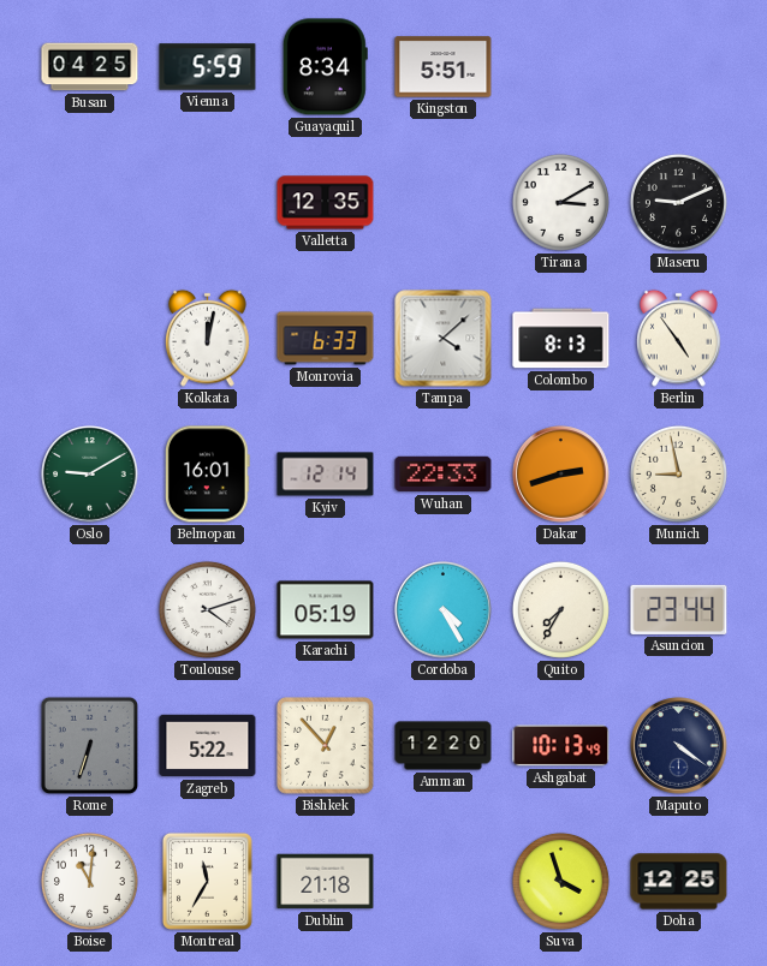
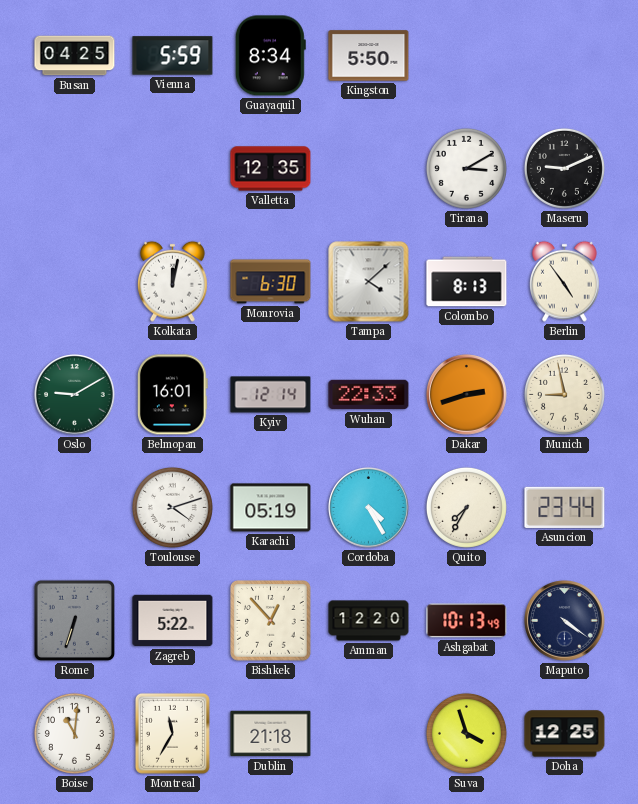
Kingston: 5:51 -> 5:50
Monrovia: 6:33 -> 6:30
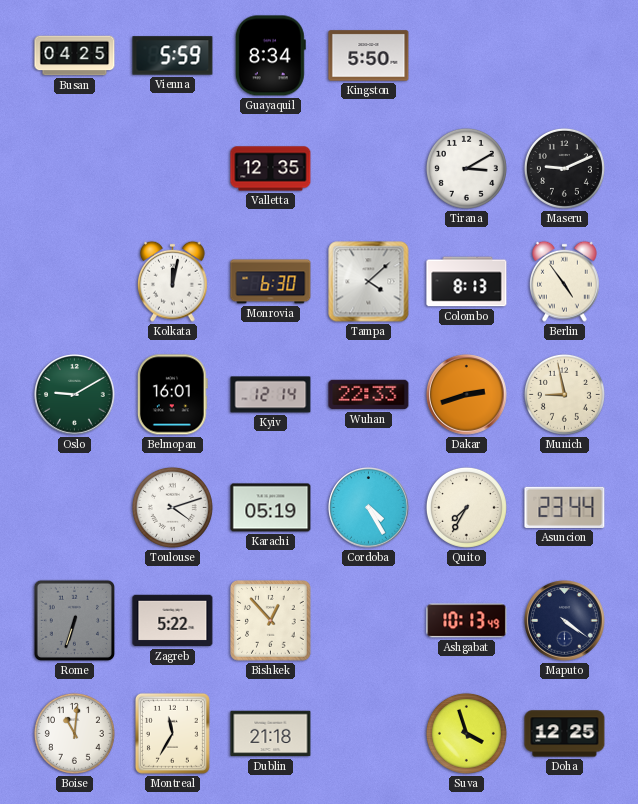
Amman: 12:20 -> none
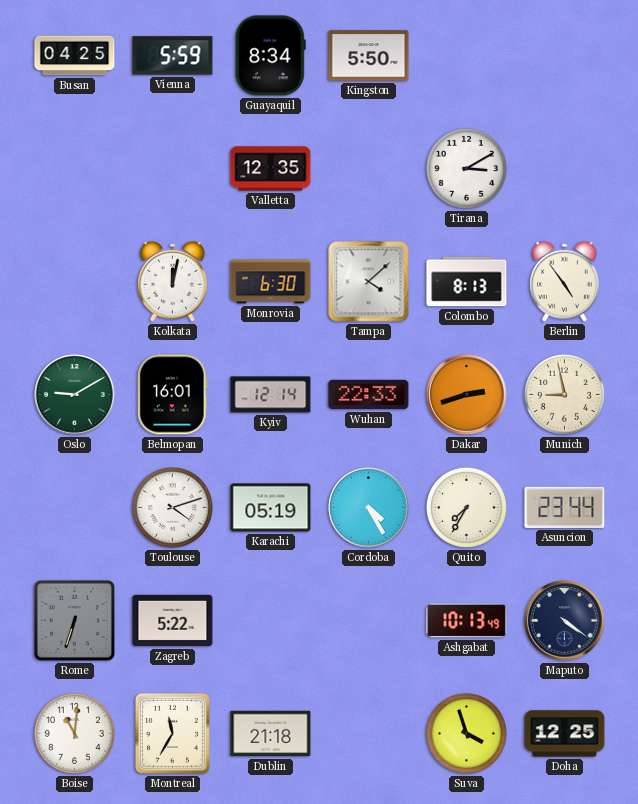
Maseru: 9:11 -> none
Bishkek: 12:53 -> none
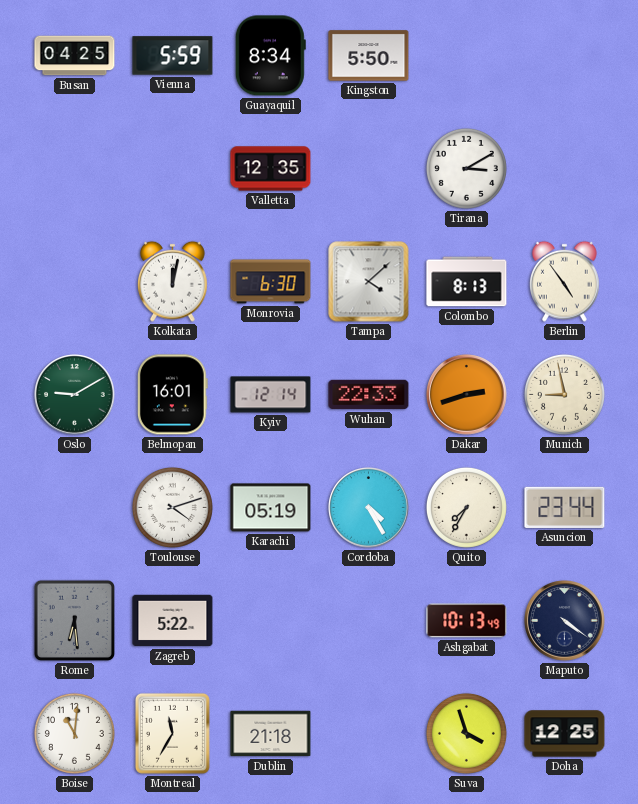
Rome: 6:33 -> 6:29
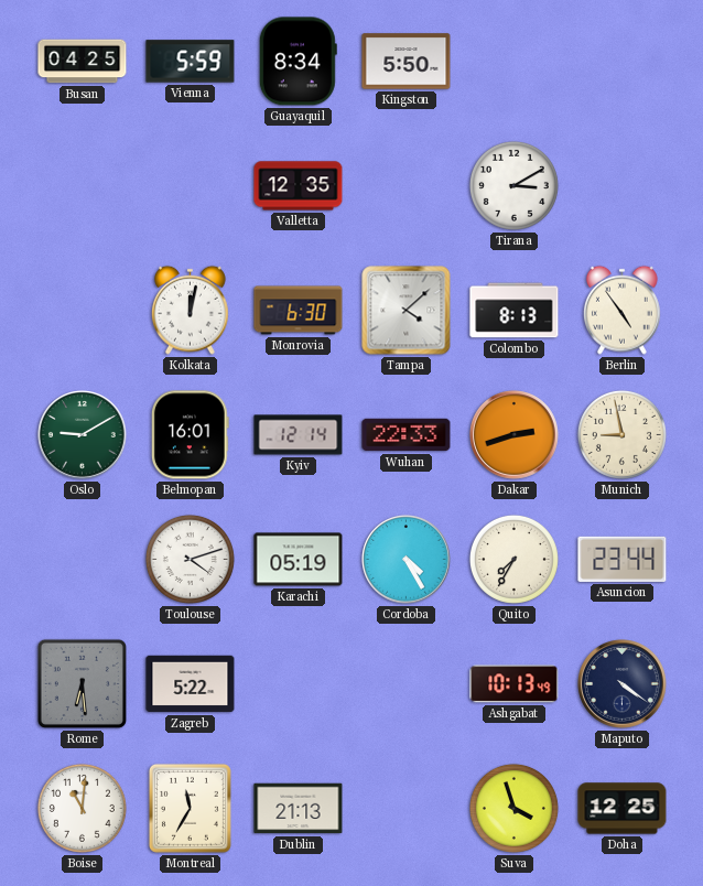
Dublin: 21:18 -> 21:13
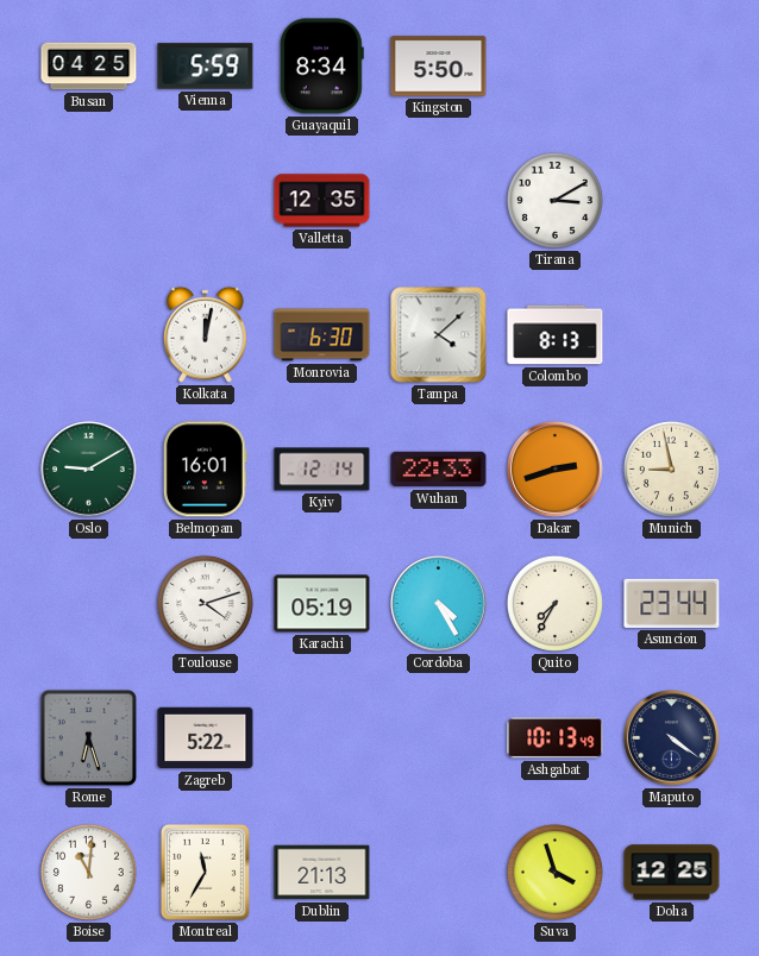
Berlin: 4:54 -> none
Rome: 6:29 -> 6:27
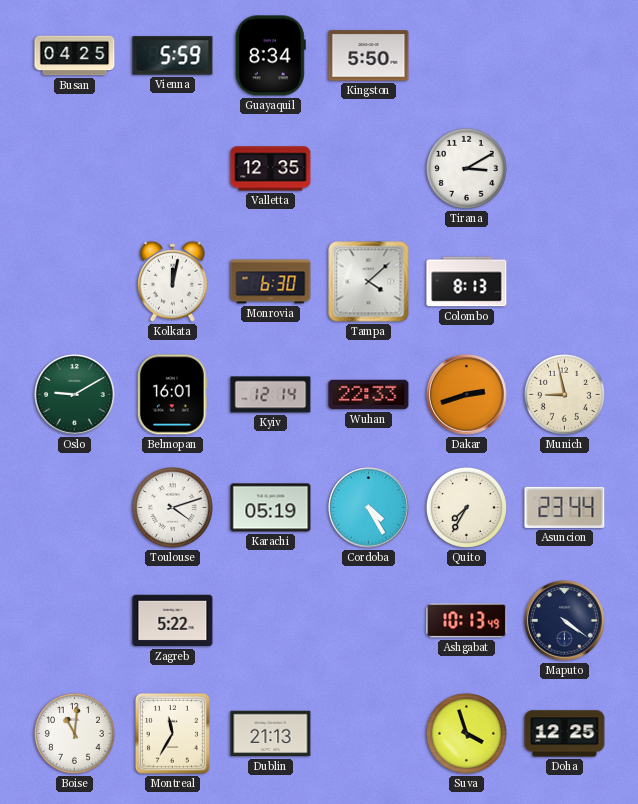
Rome: 6:27 -> none
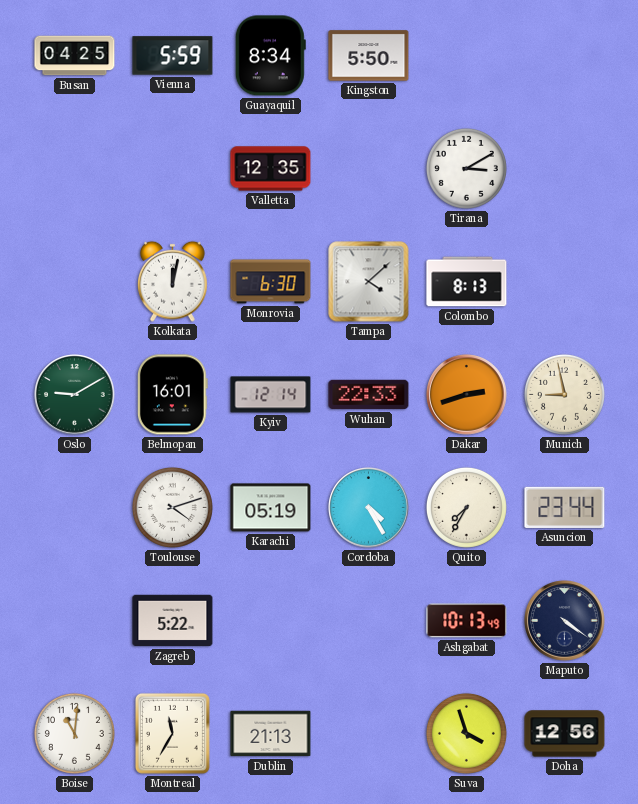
Doha: 12:25 -> 12:56
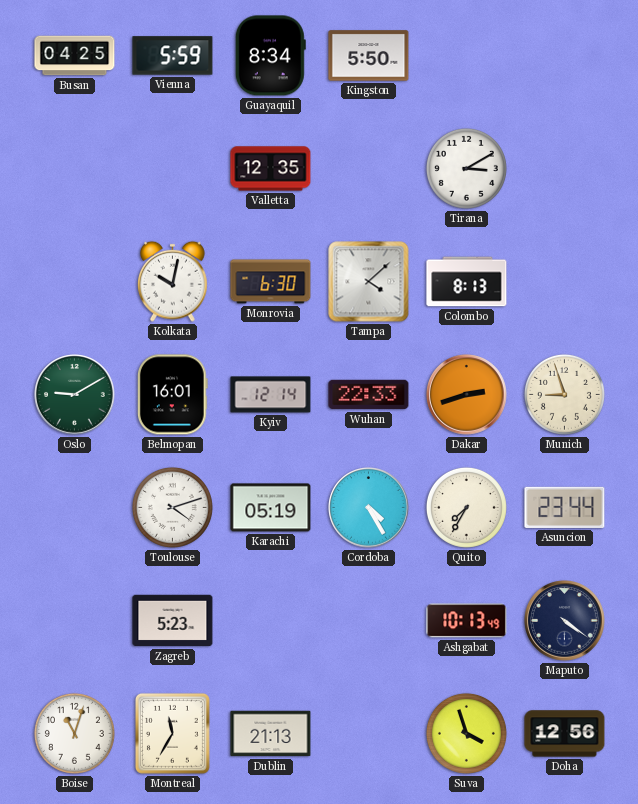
Kolkata: 12:02 -> 10:02
Munich: 8:58 -> 8:57
Zagreb: 5:22 -> 5:23
Boise: 11:01 -> 11:03
